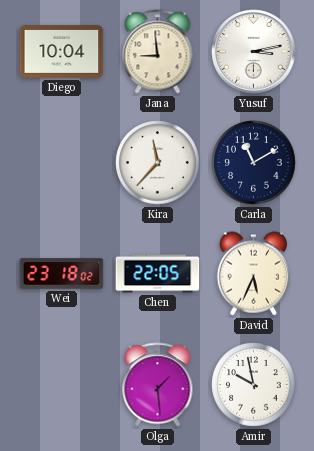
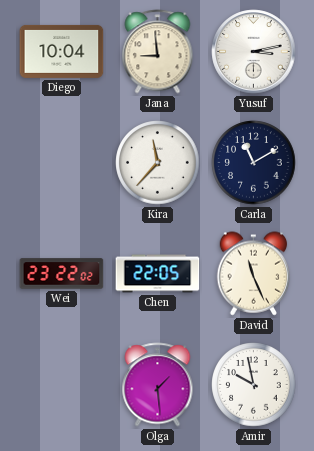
Wei: 23:18 -> 23:22
David: 5:34 -> 11:26
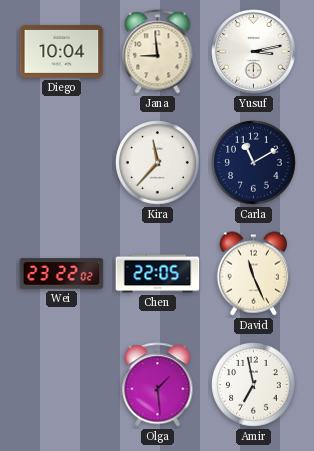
Amir: 9:58 -> 6:58
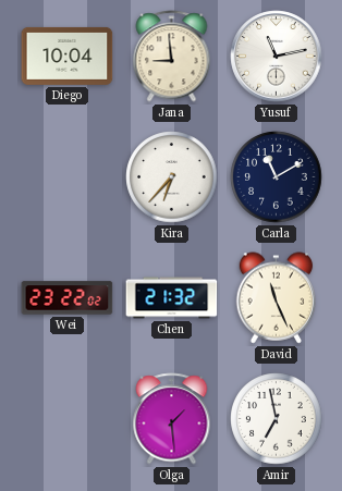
Yusuf: 3:13 -> 11:13
Kira: 11:37 -> 6:37
Chen: 22:05 -> 21:32
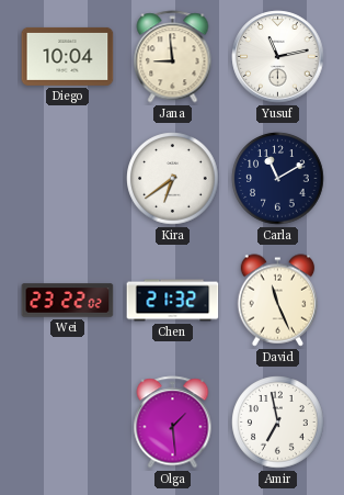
Kira: 6:37 -> 6:39
